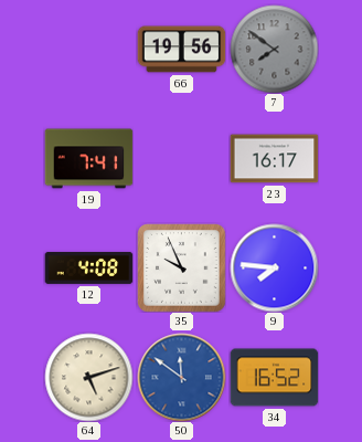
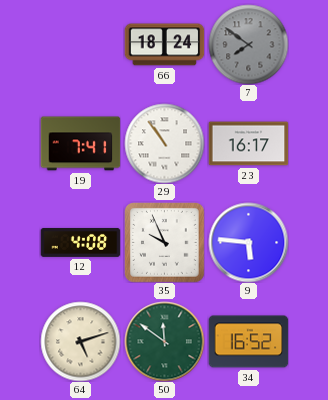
66: 19:56 -> 18:24
29: none -> 10:54
9: 7:46 -> 5:46
50 dial: blue -> green
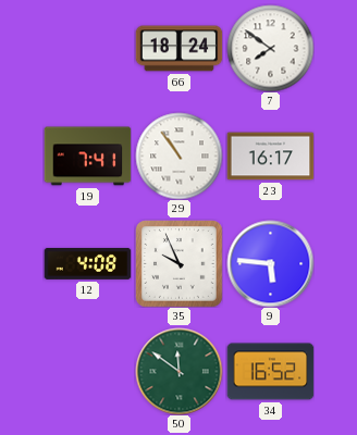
7 dial: grey -> white
64: 5:12 -> none
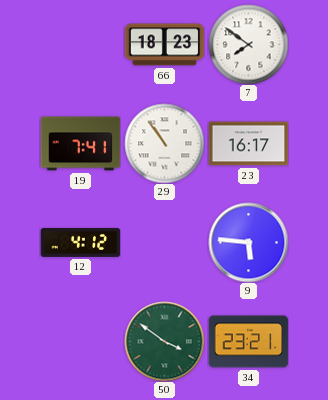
66: 18:24 -> 18:23
12: 4:08 -> 4:12
35: 9:56 -> none
50: 11:51 -> 3:51
34: 16:52 -> 23:21
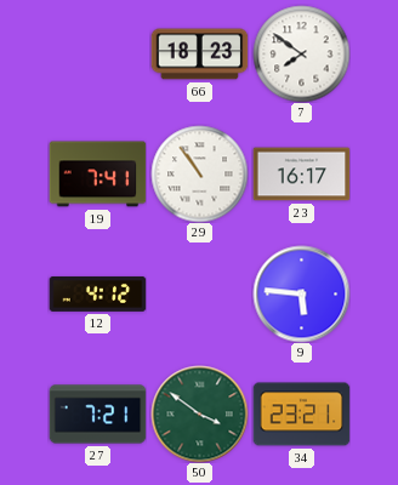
27: none -> 7:21
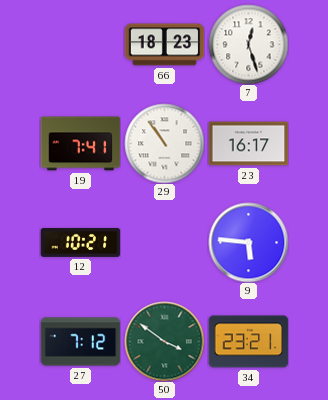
7: 7:51 -> 12:27
12: 4:12 -> 10:21
27: 7:21 -> 7:12
